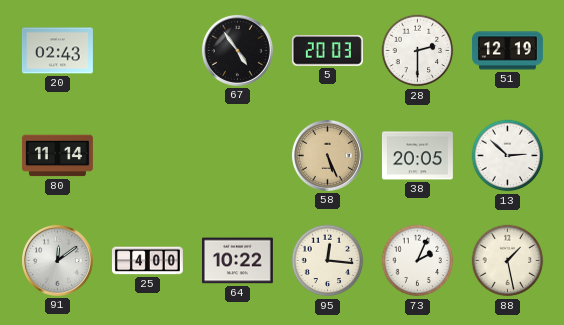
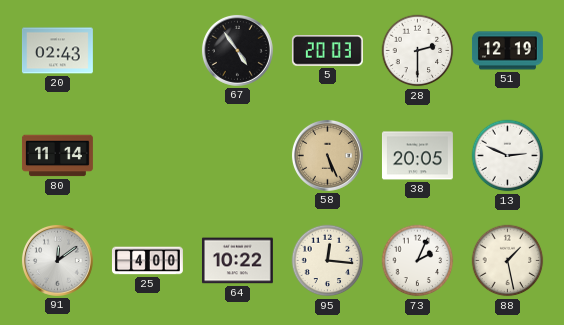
13: 2:52 -> 2:49
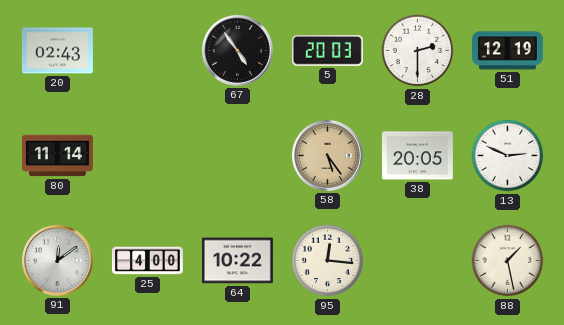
58: 5:26 -> 5:24
73: 2:04 -> none
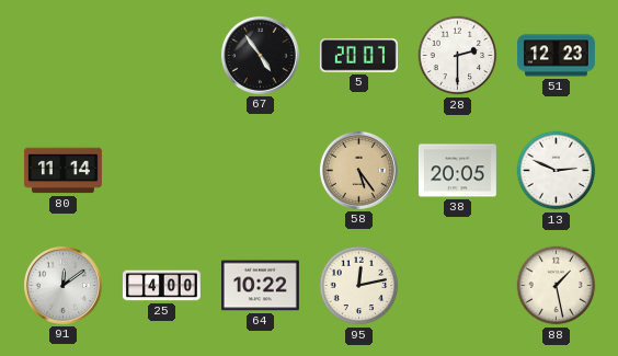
20: 02:43 -> none
5: 20:03 -> 20:07
51: 12:19 -> 12:23
95: 12:16 -> 12:13
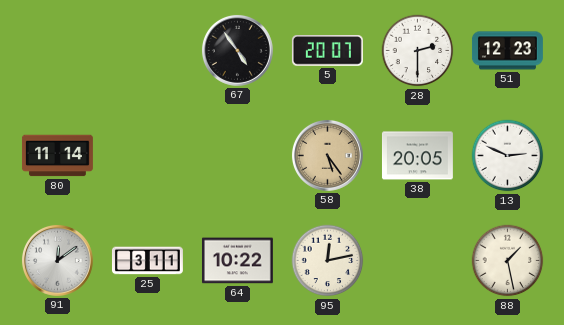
25: 4:00 -> 3:11
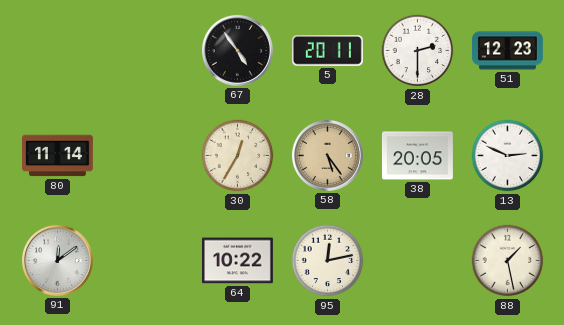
5: 20:07 -> 20:11
30: none -> 12:35
25: 3:11 -> none
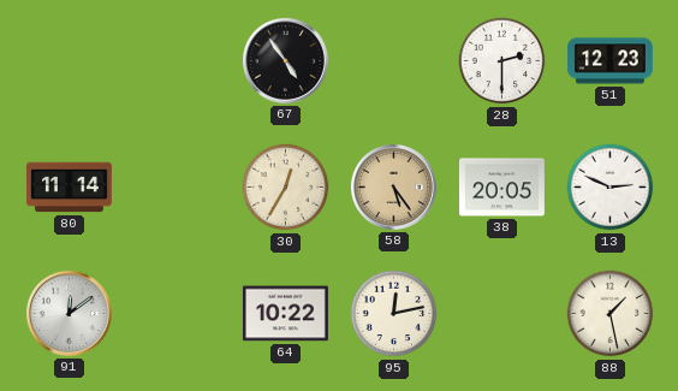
5: 20:11 -> none
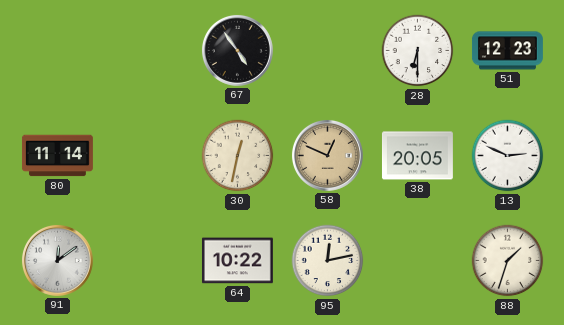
28: 2:30 -> 6:30
30: 12:35 -> 12:32
58: 5:24 -> 12:49
88: 1:28 -> 1:33
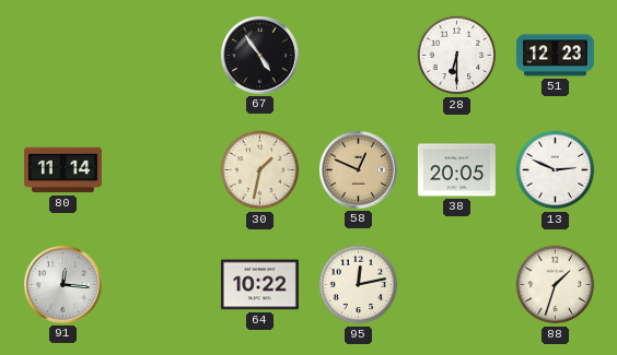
30: 12:32 -> 1:32
91: 12:09 -> 12:16
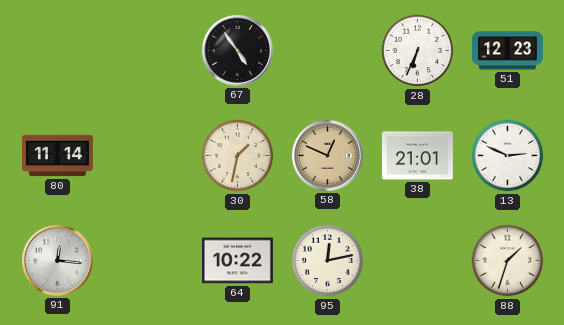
28: 6:30 -> 6:34
38: 20:05 -> 21:01
